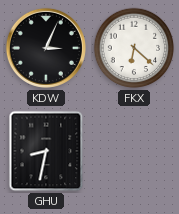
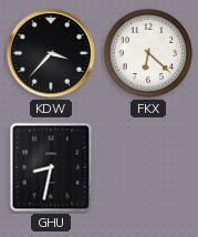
KDW: 3:04 -> 3:37
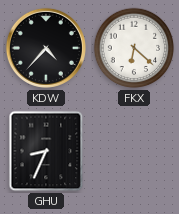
KDW: 3:37 -> 4:37
GHU: 8:32 -> 8:34
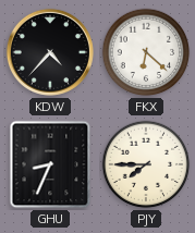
PJY: none -> 7:45
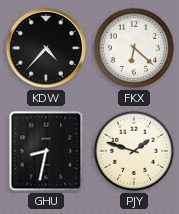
GHU: 8:34 -> 8:32
PJY: 7:45 -> 1:48
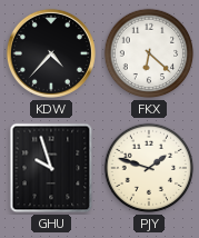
GHU: 8:32 -> 9:57
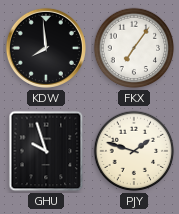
KDW: 4:37 -> 7:59
FKX: 6:22 -> 7:06
